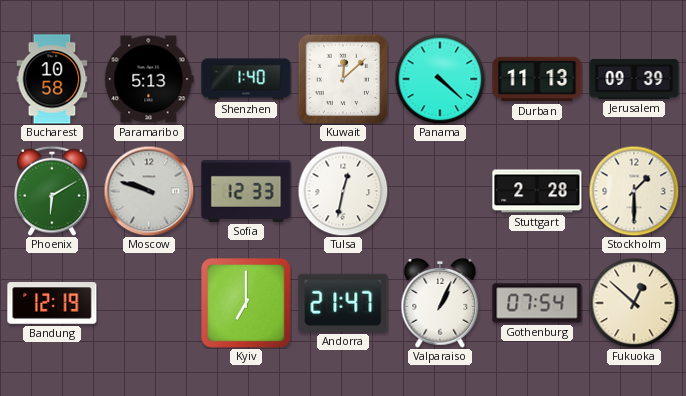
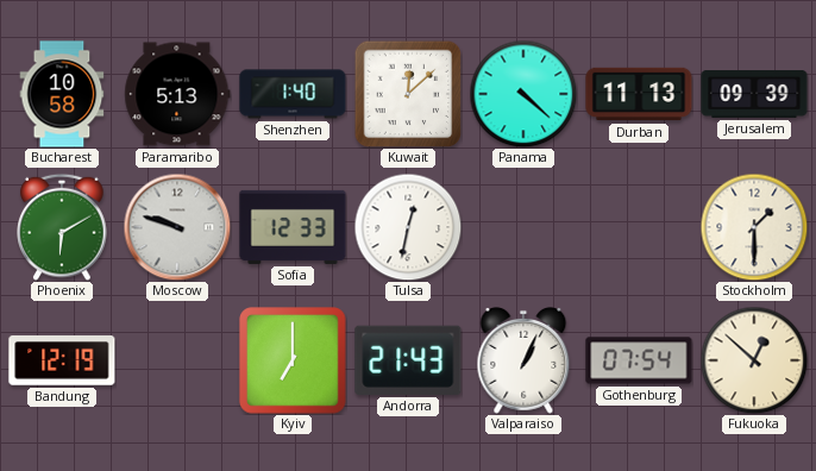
Stuttgart: 2:28 -> none
Andorra: 21:47 -> 21:43
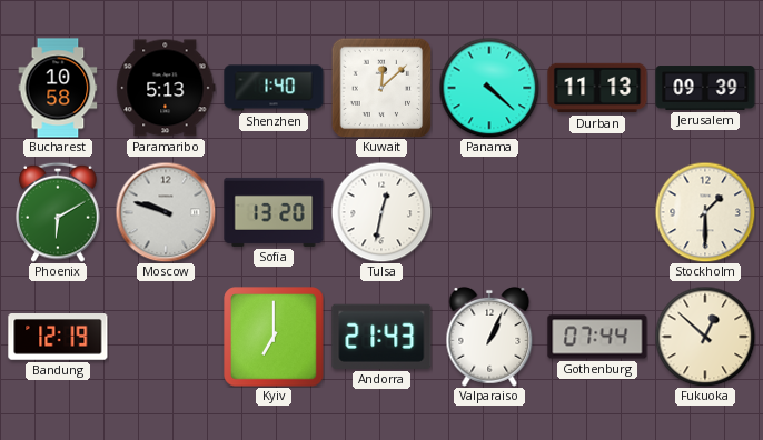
Sofia: 12:33 -> 13:20
Gothenburg: 07:54 -> 07:44
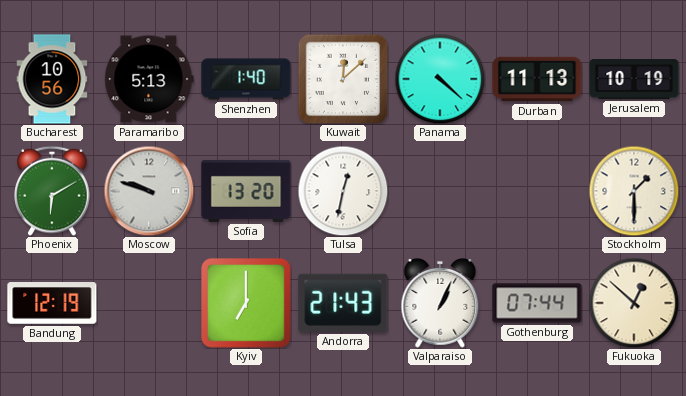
Bucharest: 10:58 -> 10:56
Jerusalem: 09:39 -> 10:19
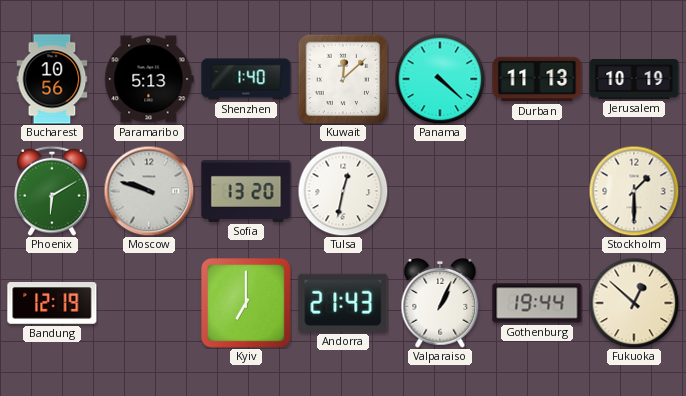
Gothenburg: 07:44 -> 19:44
